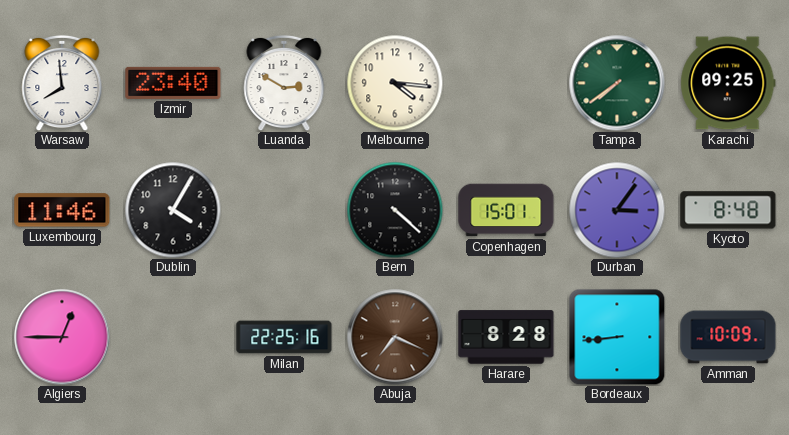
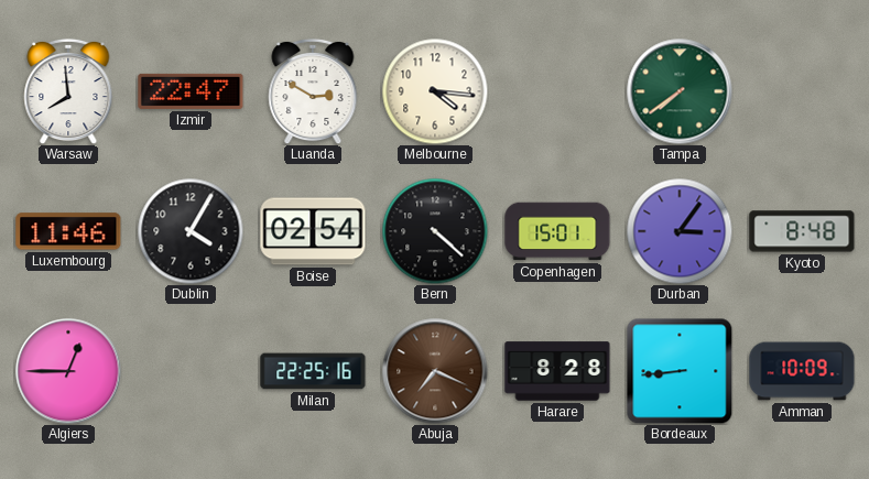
Izmir: 23:40 -> 22:47
Karachi: 09:25 -> none
Boise: none -> 02:54
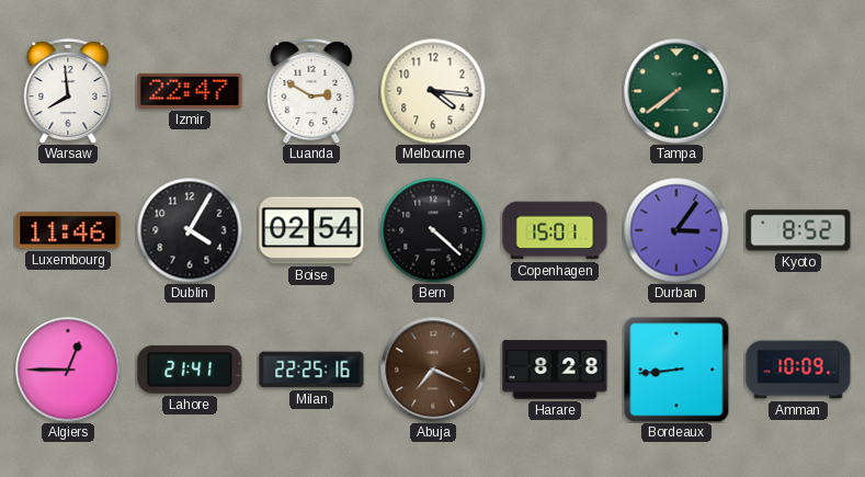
Kyoto: 8:48 -> 8:52
Lahore: none -> 21:41
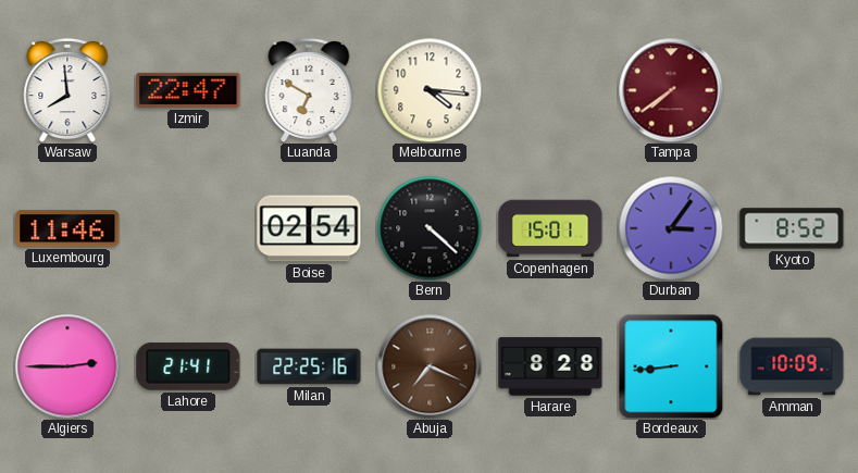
Luanda: 2:50 -> 6:50
Tampa dial: green -> burgundy
Dublin: 4:05 -> none
Algiers: 12:45 -> 2:45
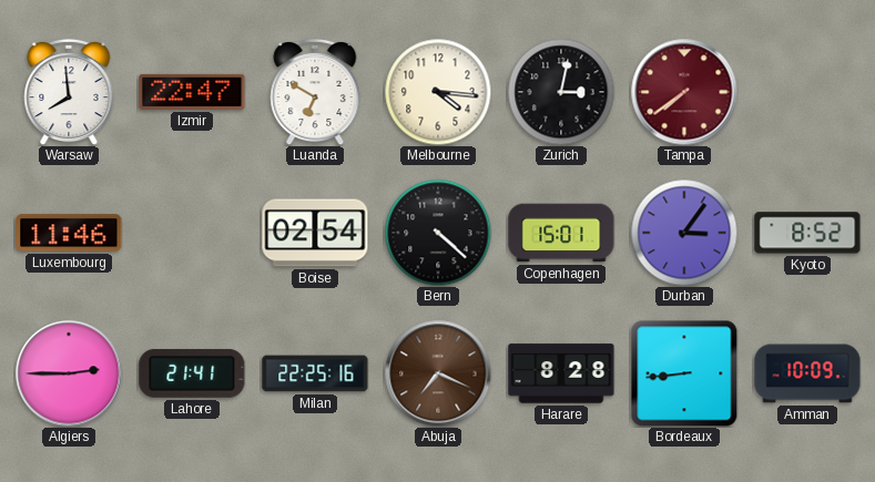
Zurich: none -> 3:02
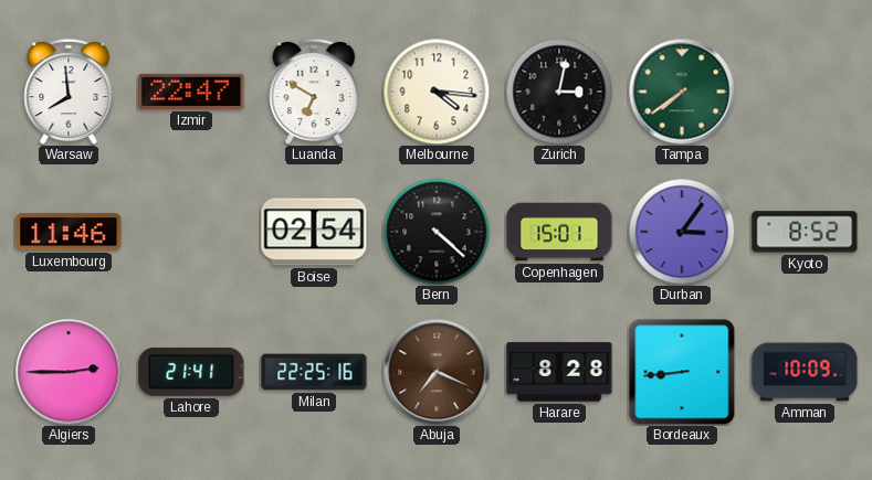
Tampa dial: burgundy -> green
